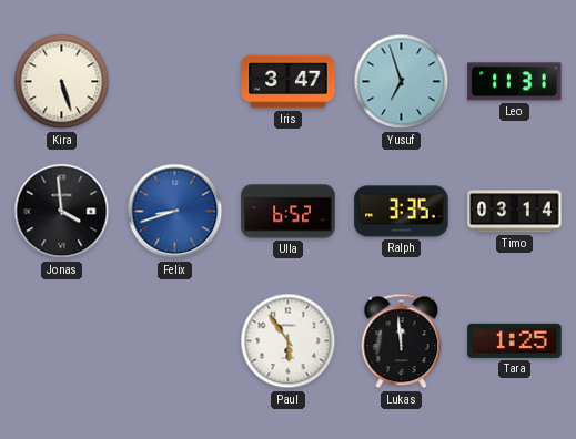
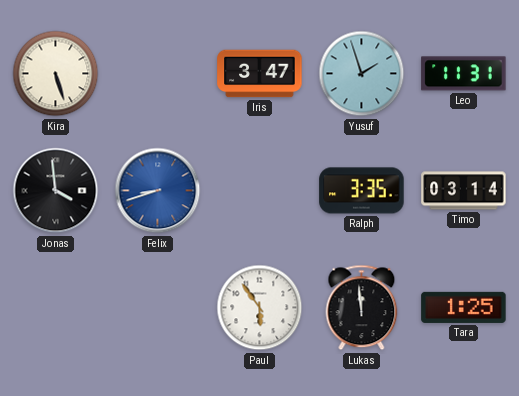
Yusuf: 6:57 -> 1:57
Ulla: 6:52 -> none
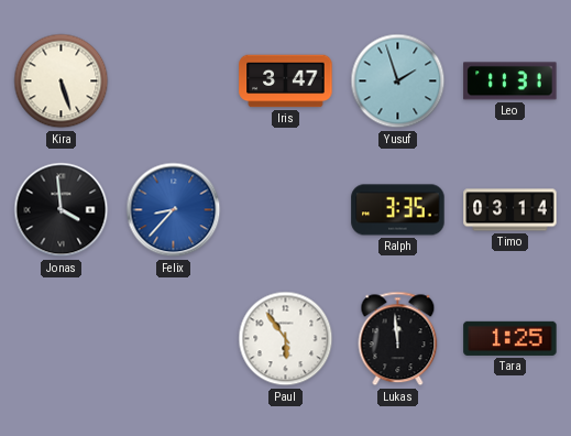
Felix: 8:42 -> 8:37
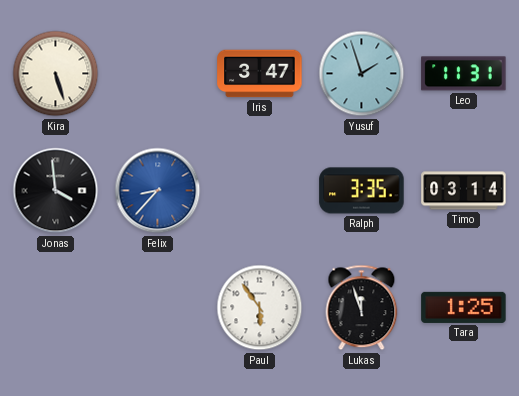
Lukas: 11:59 -> 11:57
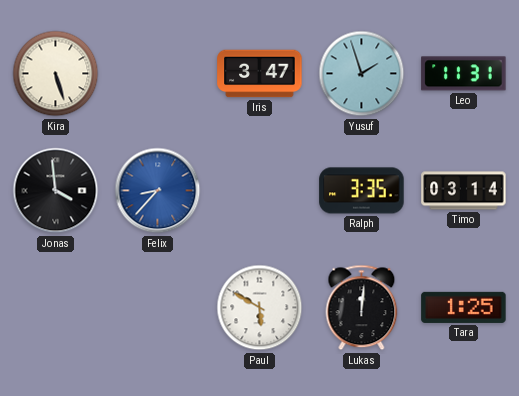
Paul: 5:54 -> 5:50
Lukas: 11:57 -> 12:01
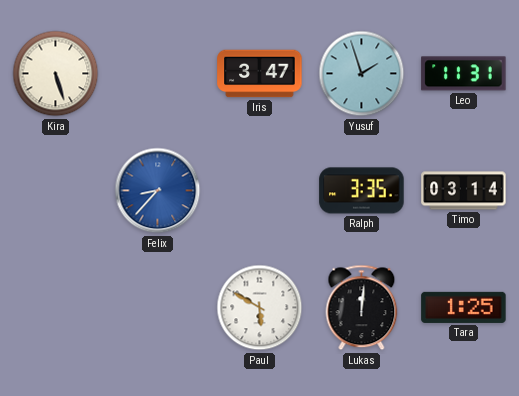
Jonas: 3:59 -> none
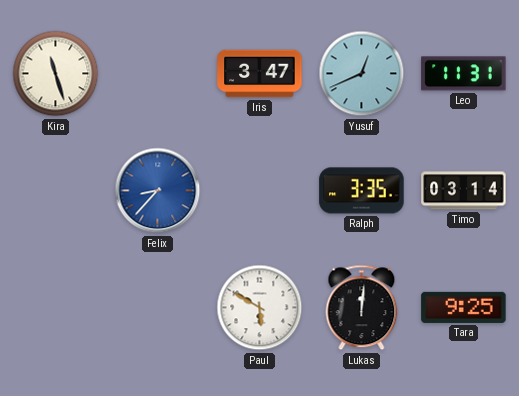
Kira: 5:27 -> 11:27
Yusuf: 1:57 -> 12:41
Tara: 1:25 -> 9:25
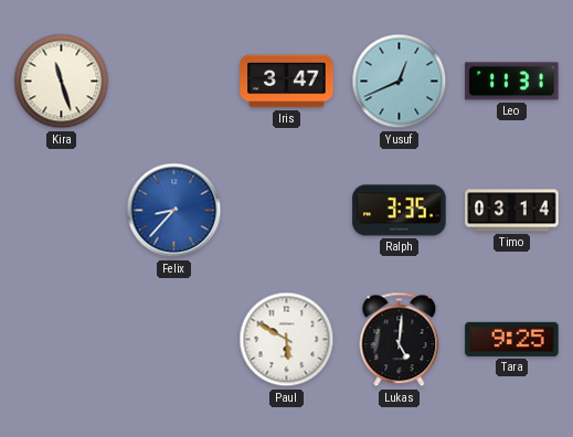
Lukas: 12:01 -> 5:01
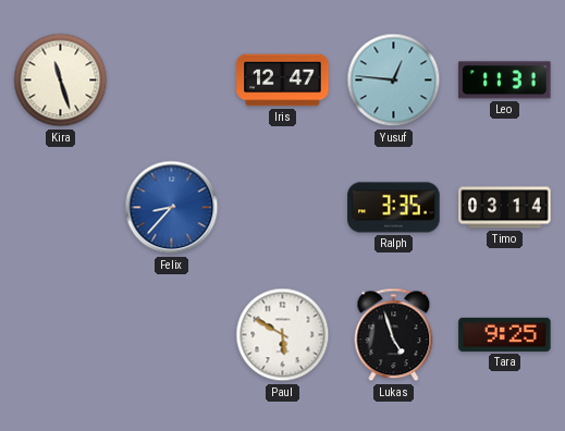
Iris: 3:47 -> 12:47
Yusuf: 12:41 -> 12:46
Lukas: 5:01 -> 4:57
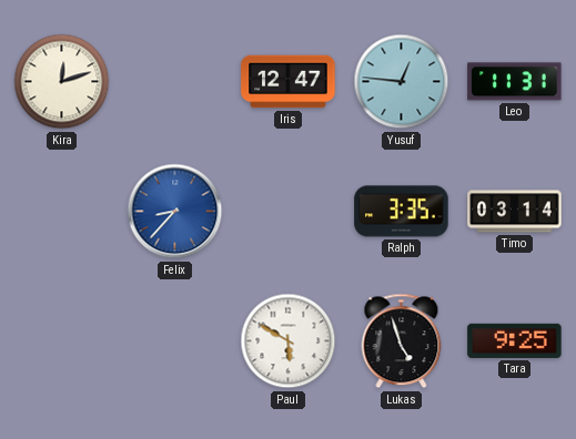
Kira: 11:27 -> 12:12
